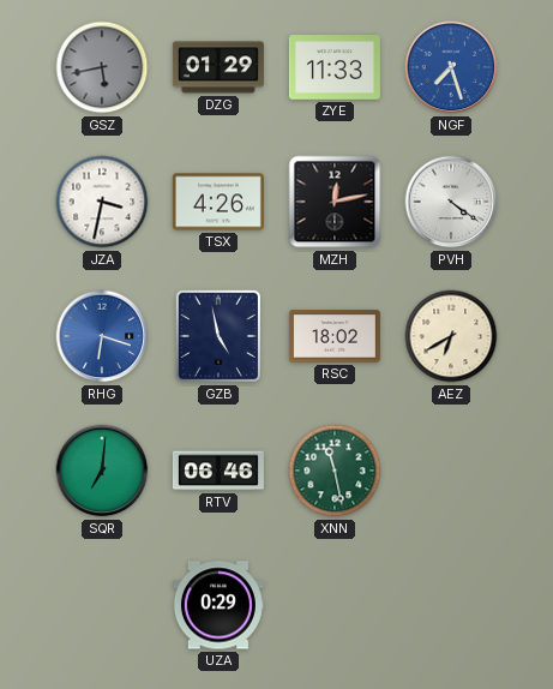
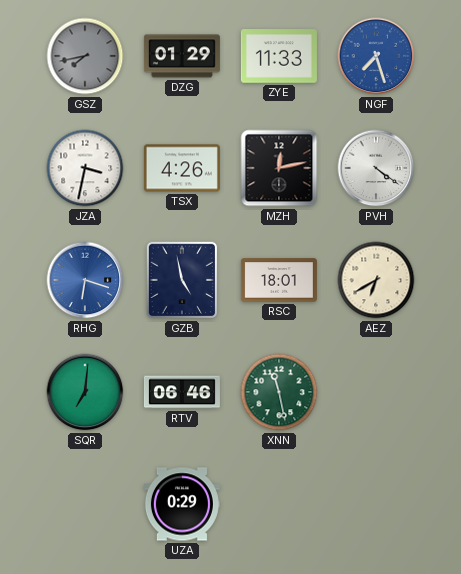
GSZ: 5:43 -> 7:43
RSC: 18:02 -> 18:01
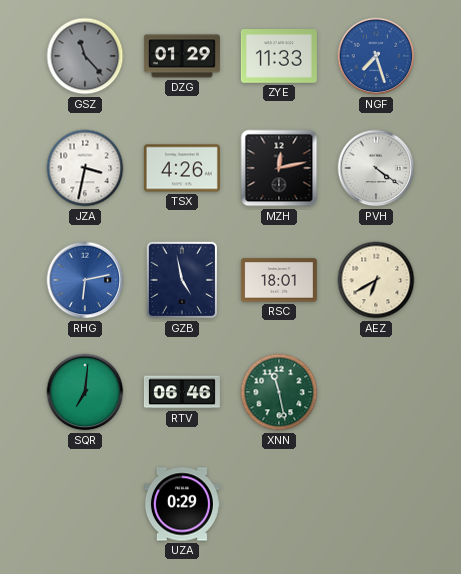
GSZ: 7:43 -> 11:23
RHG: 6:18 -> 6:13
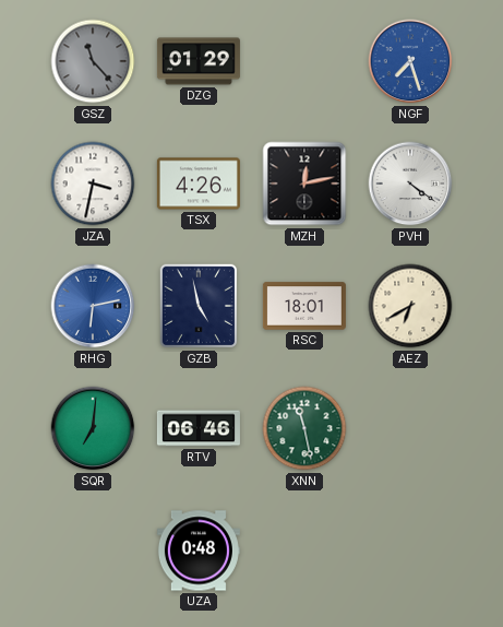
ZYE: 11:33 -> none
UZA: 0:29 -> 0:48
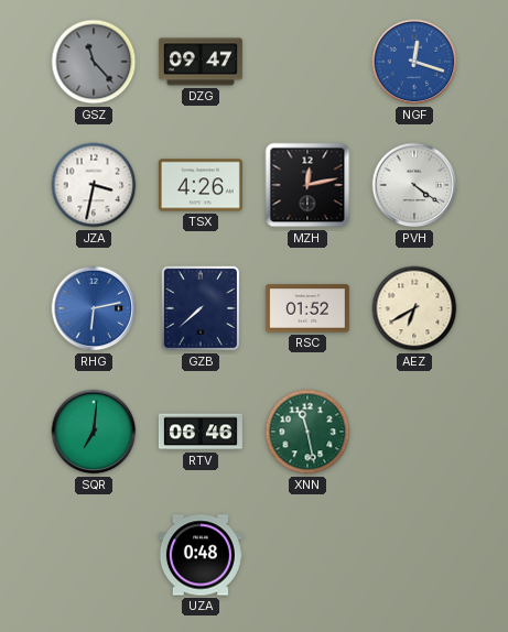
DZG: 01:29 -> 09:47
NGF: 7:27 -> 12:18
GZB: 4:58 -> 7:38
RSC: 18:01 -> 01:52
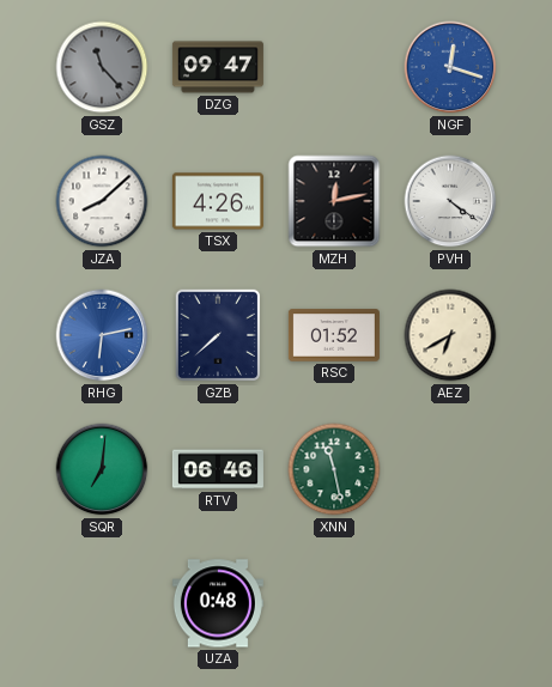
JZA: 3:32 -> 8:08
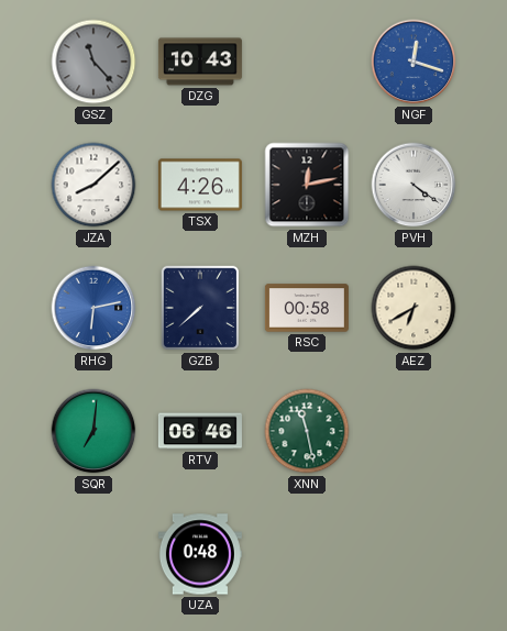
DZG: 09:47 -> 10:43
RSC: 01:52 -> 00:58
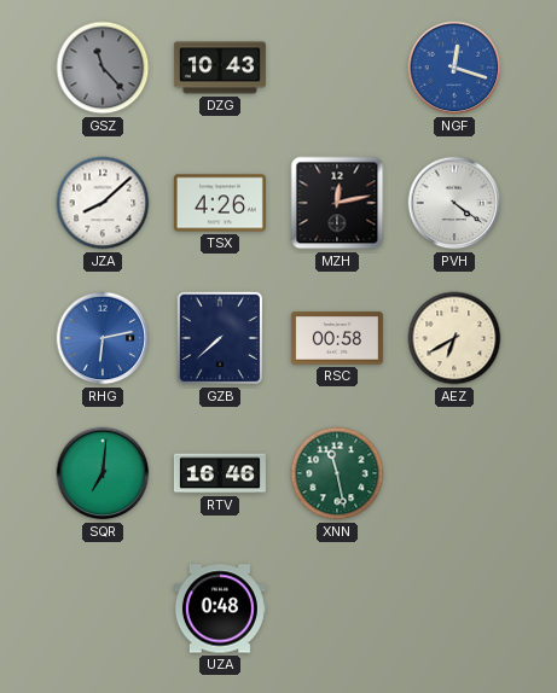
RTV: 06:46 -> 16:46
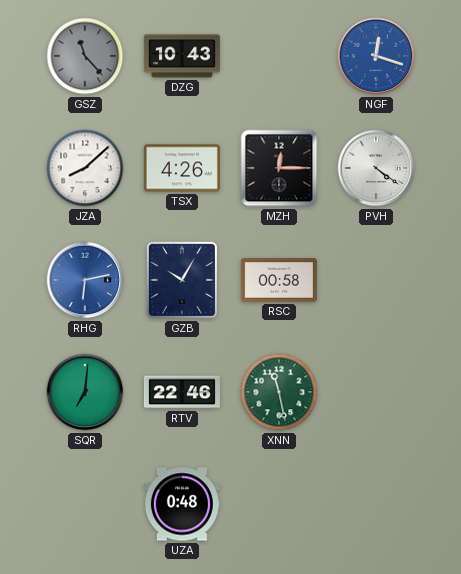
MZH: 12:13 -> 12:15
GZB: 7:38 -> 10:05
AEZ: 6:40 -> none
RTV: 16:46 -> 22:46
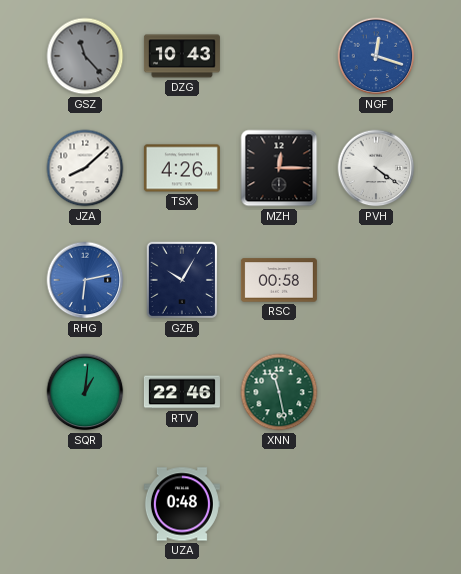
SQR: 7:01 -> 1:01
